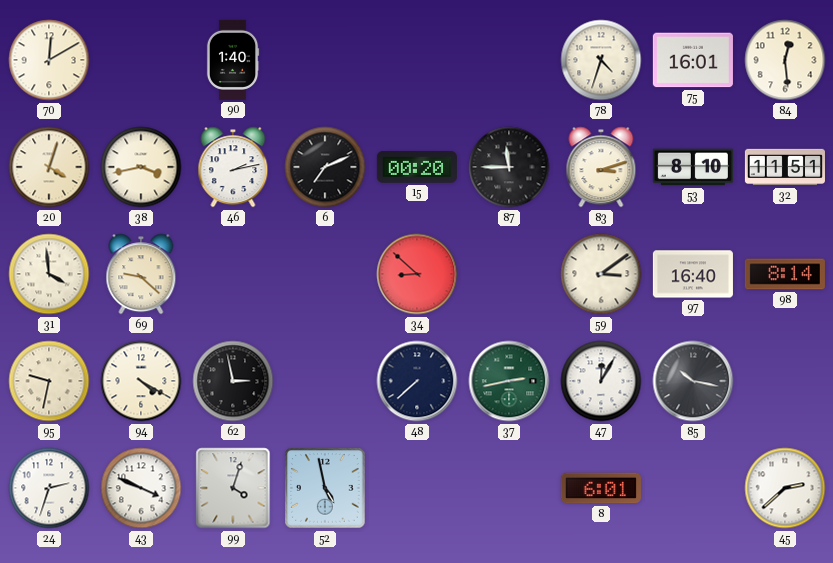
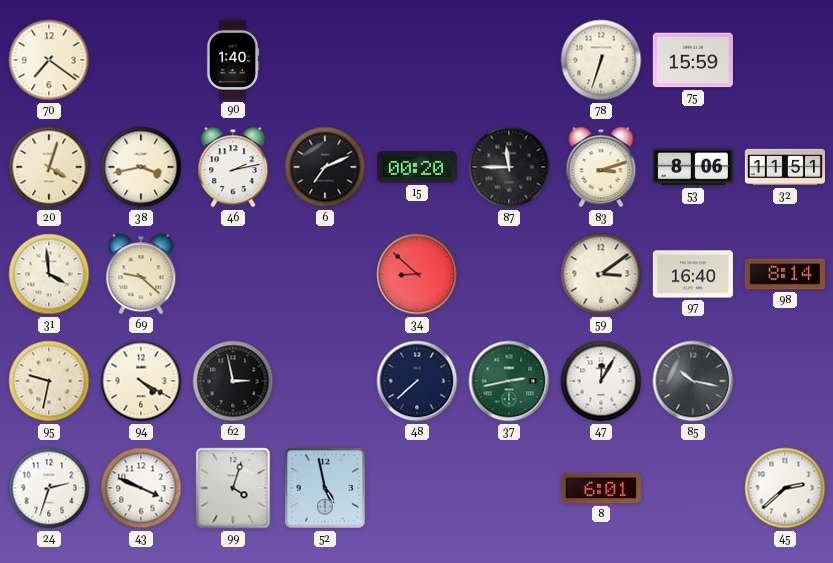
70: 12:10 -> 7:21
78: 4:33 -> 6:33
75: 16:01 -> 15:59
84: 12:29 -> none
53: 8:10 -> 8:06
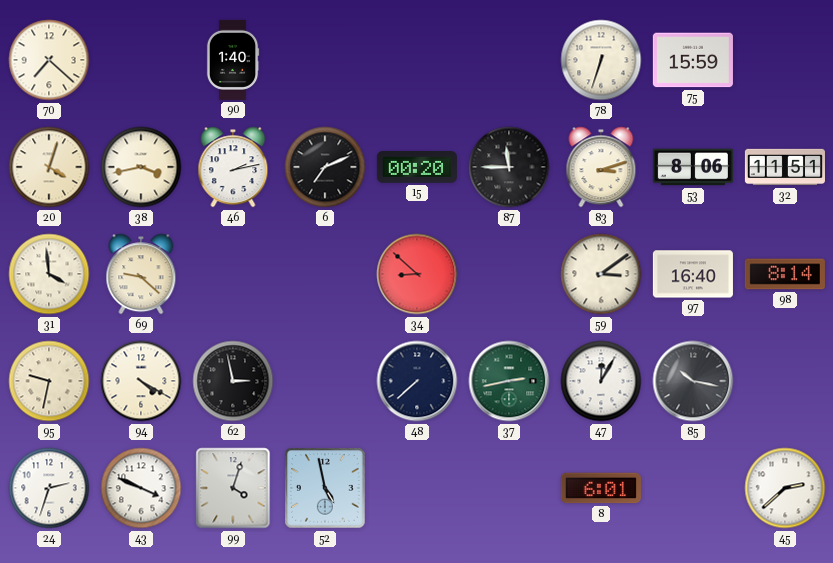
70: 7:21 -> 7:22
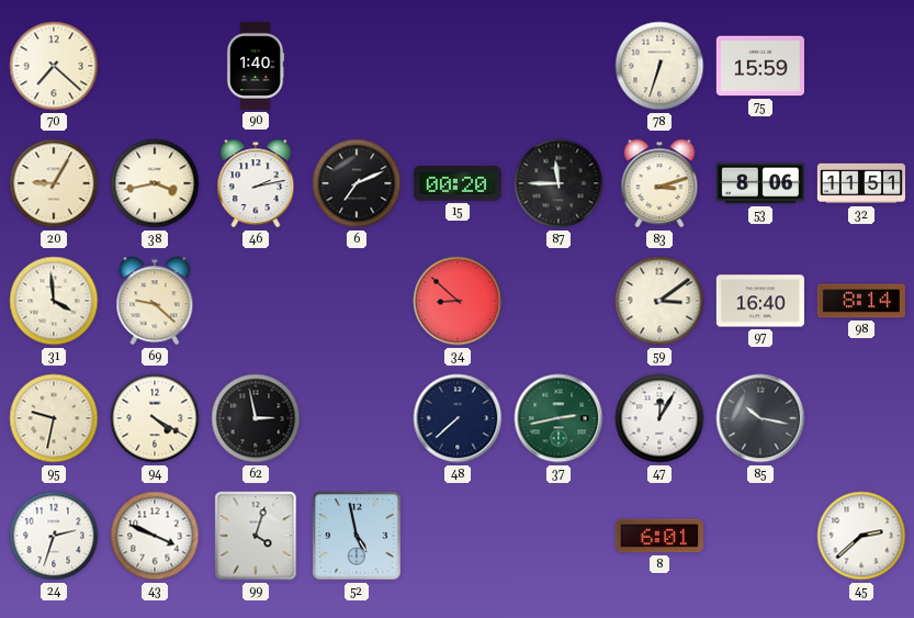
20: 4:03 -> 9:05
